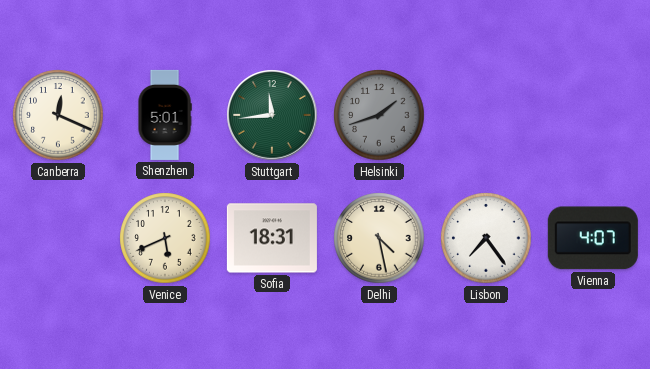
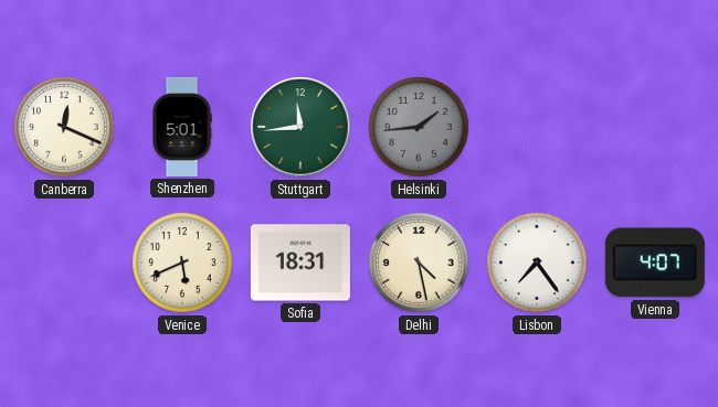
Helsinki: 1:42 -> 1:44
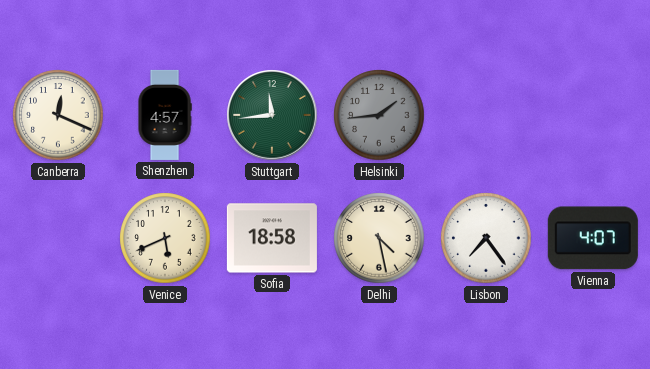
Shenzhen: 5:01 -> 4:57
Sofia: 18:31 -> 18:58
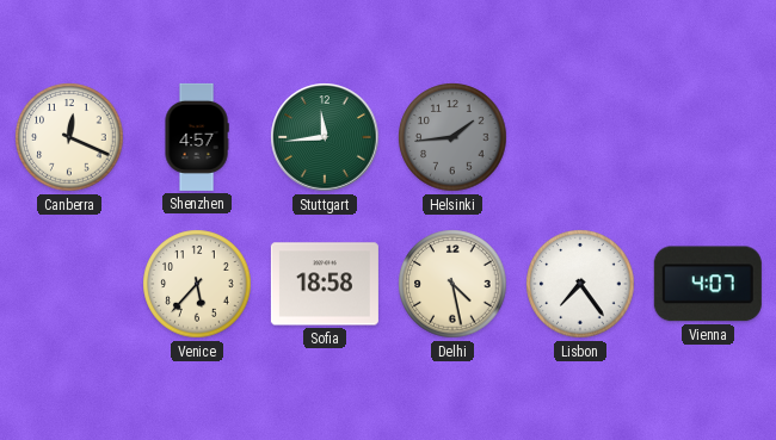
Venice: 5:41 -> 5:37
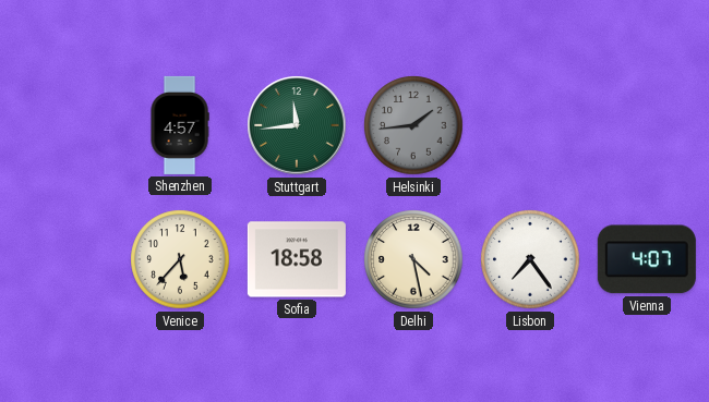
Canberra: 12:19 -> none
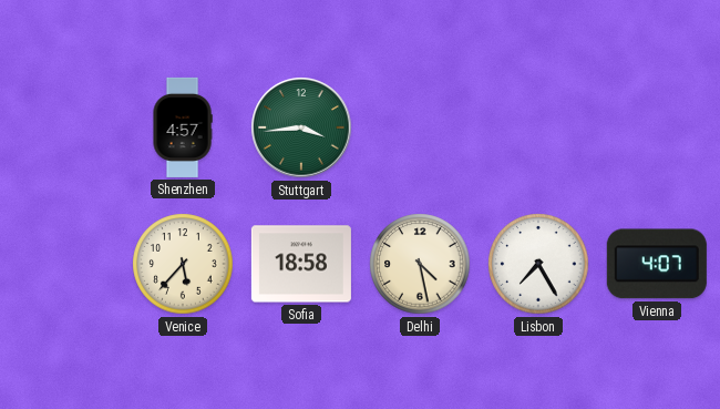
Stuttgart: 11:44 -> 3:44
Helsinki: 1:44 -> none
Lisbon: 7:24 -> 7:25
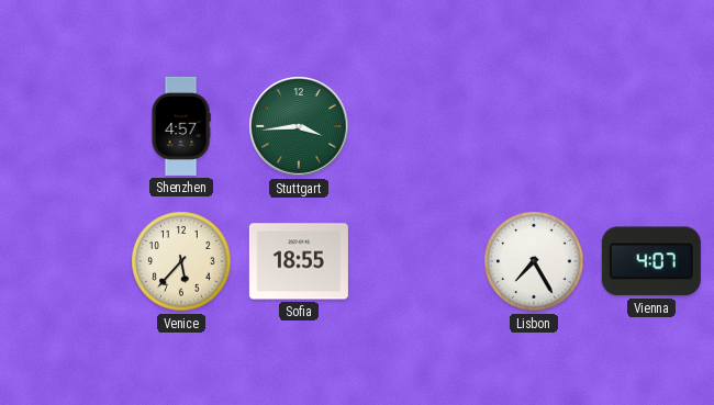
Sofia: 18:58 -> 18:55
Delhi: 4:28 -> none
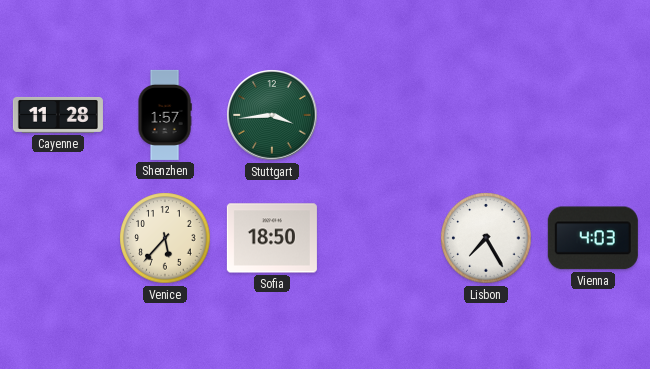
Cayenne: none -> 11:28
Shenzhen: 4:57 -> 1:57
Sofia: 18:55 -> 18:50
Vienna: 4:07 -> 4:03
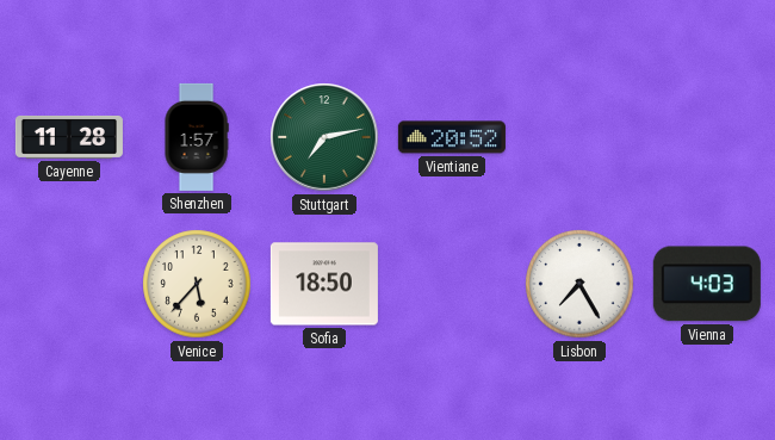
Stuttgart: 3:44 -> 7:13
Vientiane: none -> 20:52
